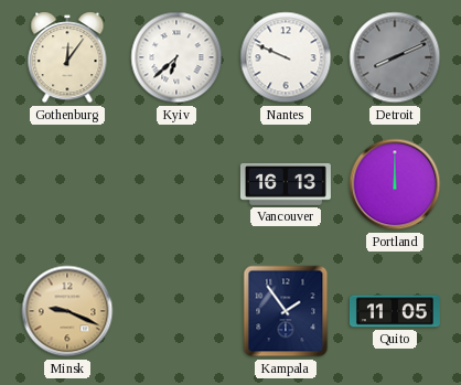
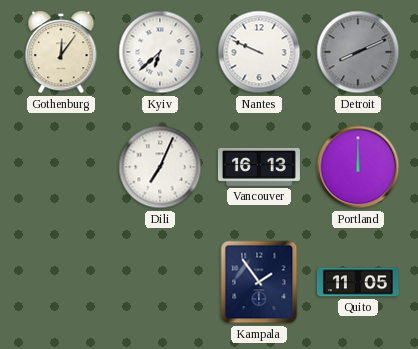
Dili: none -> 7:04
Minsk: 9:19 -> none
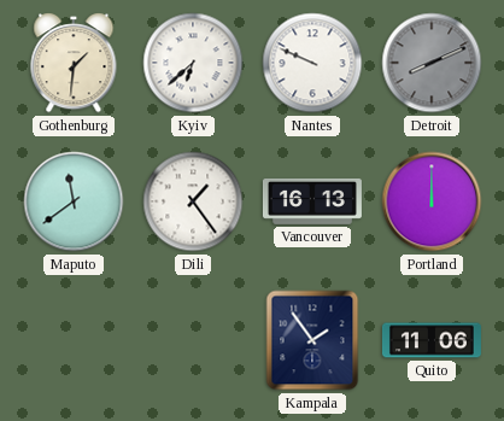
Gothenburg: 12:06 -> 1:31
Maputo: none -> 11:39
Dili: 7:04 -> 1:24
Quito: 11:05 -> 11:06
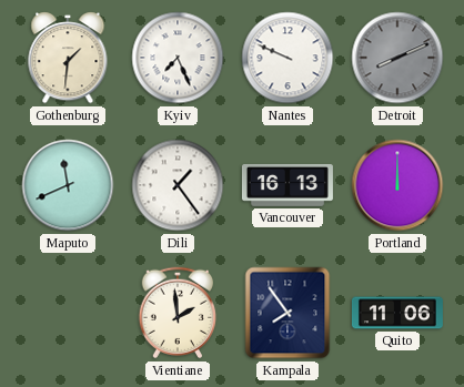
Kyiv: 6:38 -> 7:26
Maputo: 11:39 -> 11:41
Vientiane: none -> 1:59
Kampala: 1:54 -> 7:54
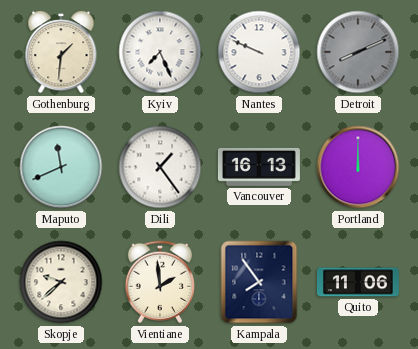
Skopje: none -> 9:38
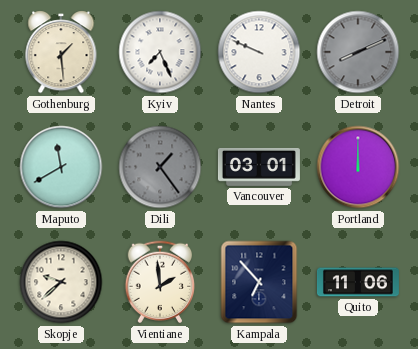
Gothenburg: 1:31 -> 1:29
Maputo: 11:41 -> 11:40
Dili dial: white -> grey
Vancouver: 16:13 -> 03:01
Kampala: 7:54 -> 6:53
